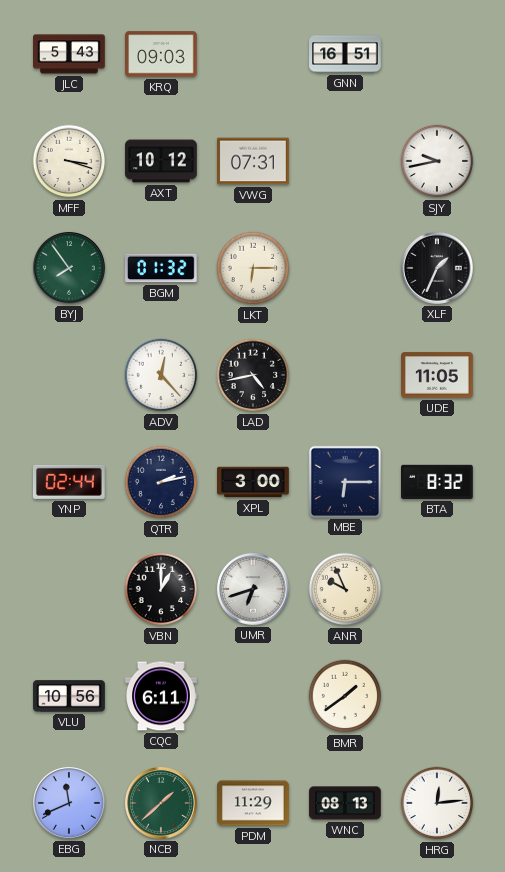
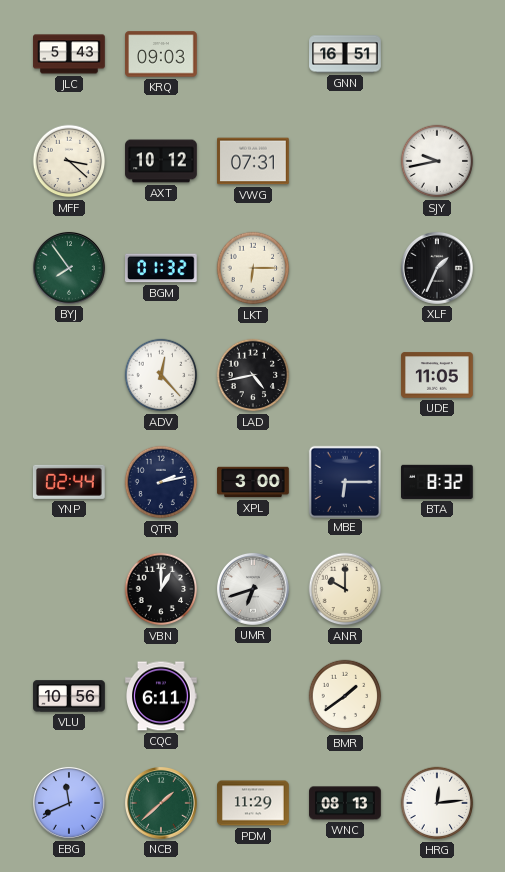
MFF: 3:18 -> 3:22
ANR: 9:56 -> 10:00
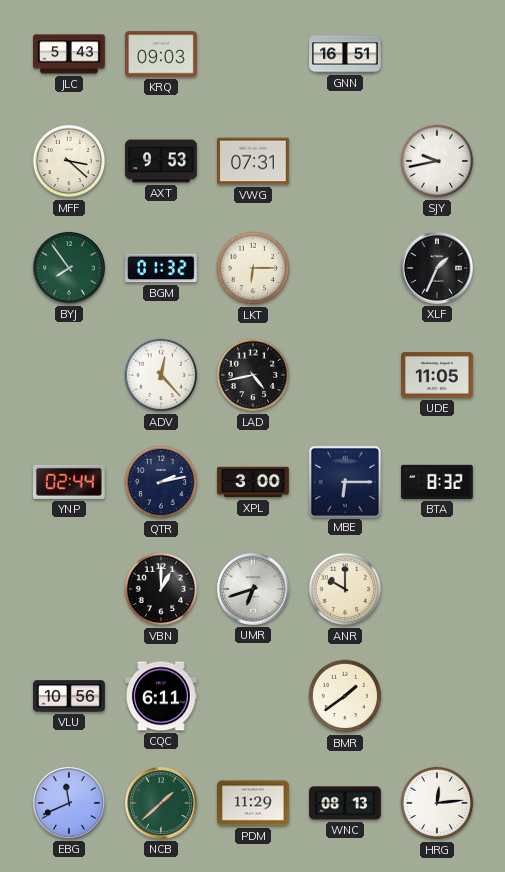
AXT: 10:12 -> 9:53
